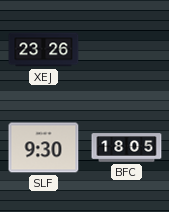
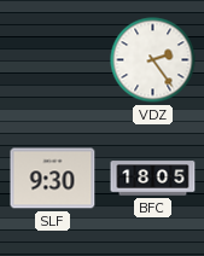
XEJ: 23:26 -> none
VDZ: none -> 2:24
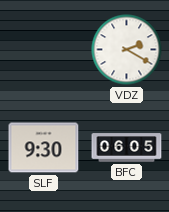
VDZ: 2:24 -> 2:20
BFC: 18:05 -> 06:05
